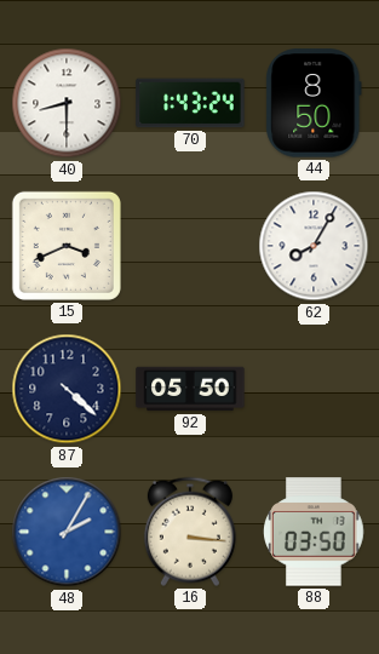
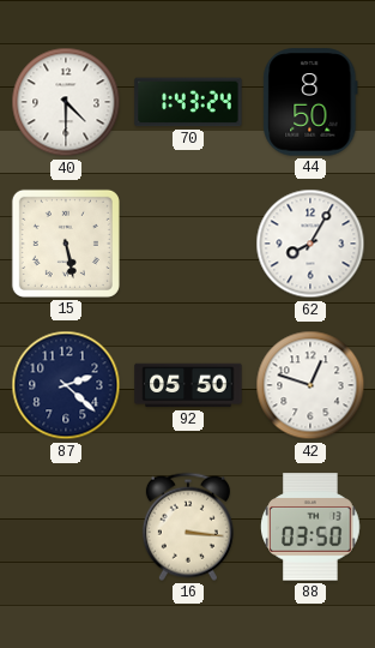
40: 8:30 -> 4:30
15: 3:41 -> 5:28
87: 4:22 -> 2:22
42: none -> 12:48
48: 2:05 -> none
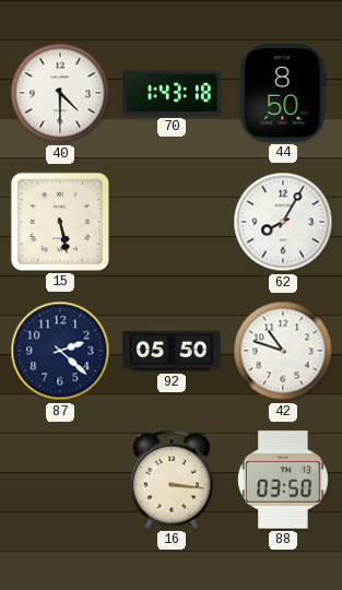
70: 1:43:24 -> 1:43:18
42: 12:48 -> 10:48
